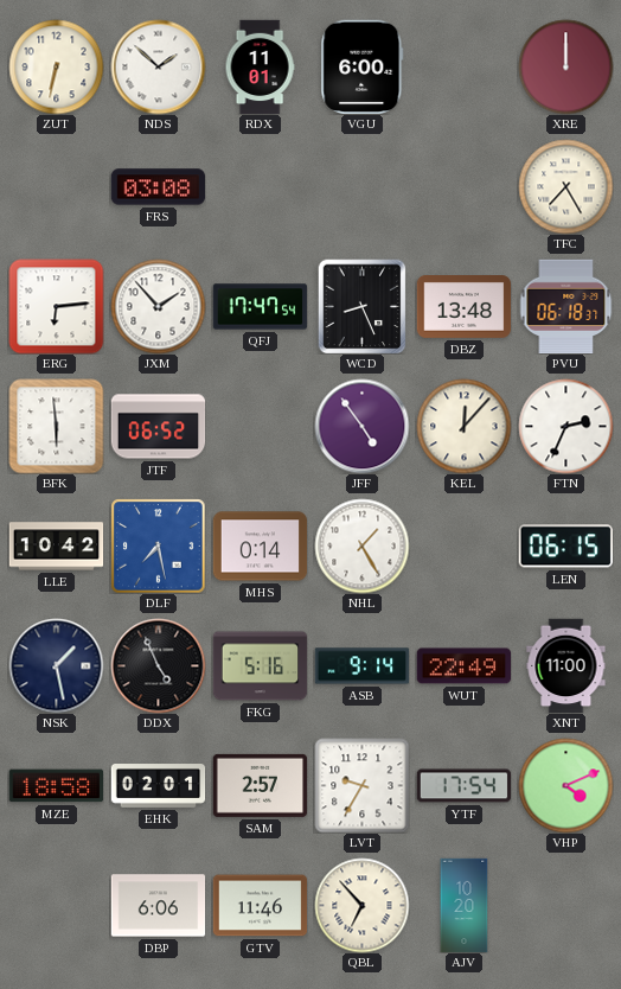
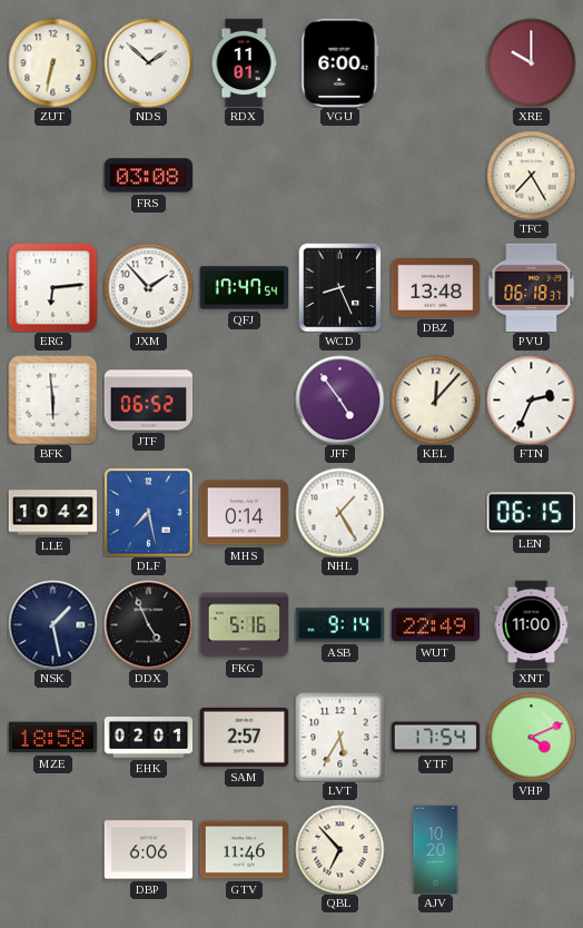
XRE: 12:00 -> 10:00
LVT: 9:35 -> 5:35
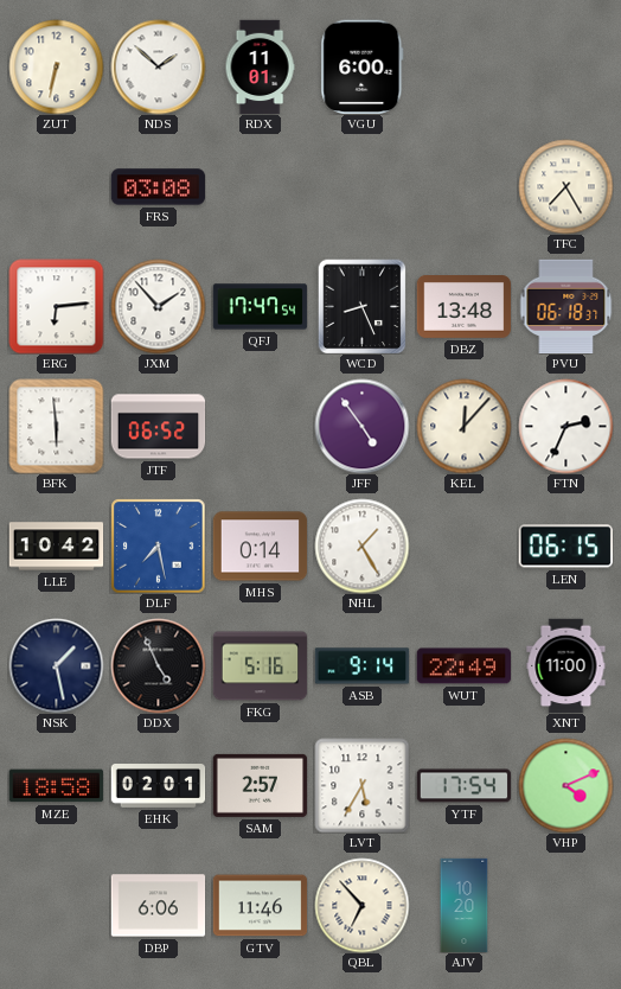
XRE: 10:00 -> none
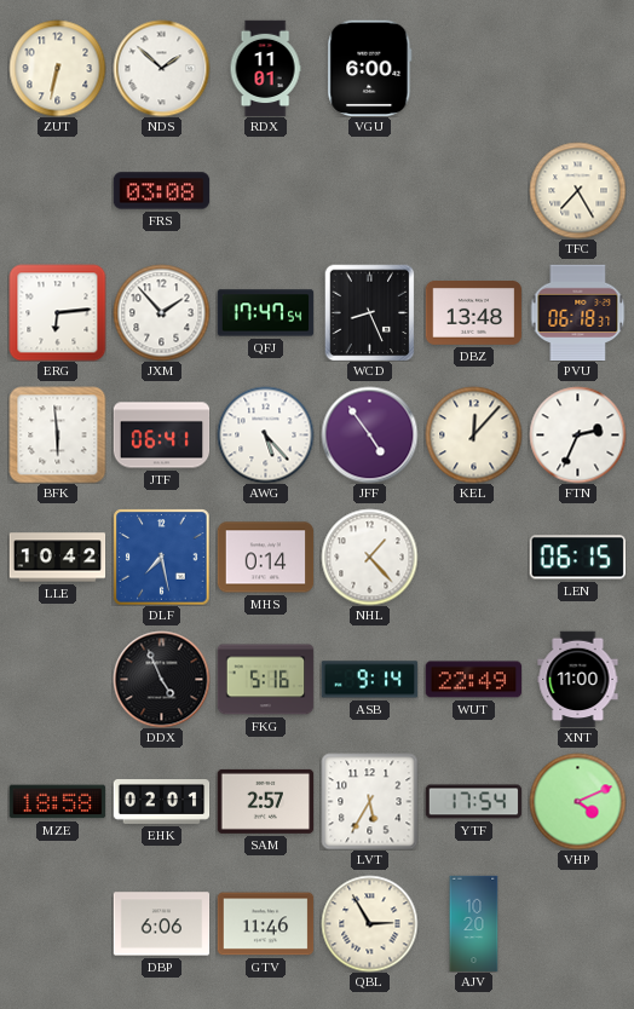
JTF: 06:52 -> 06:41
AWG: none -> 5:23
NHL: 1:25 -> 1:23
NSK: 1:28 -> none
QBL: 6:53 -> 2:55
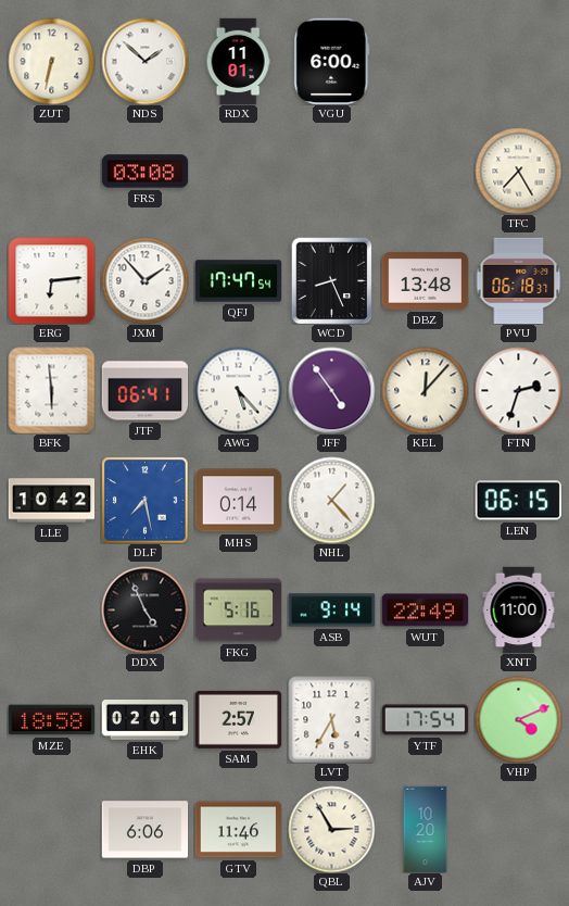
FTN: 2:34 -> 2:33
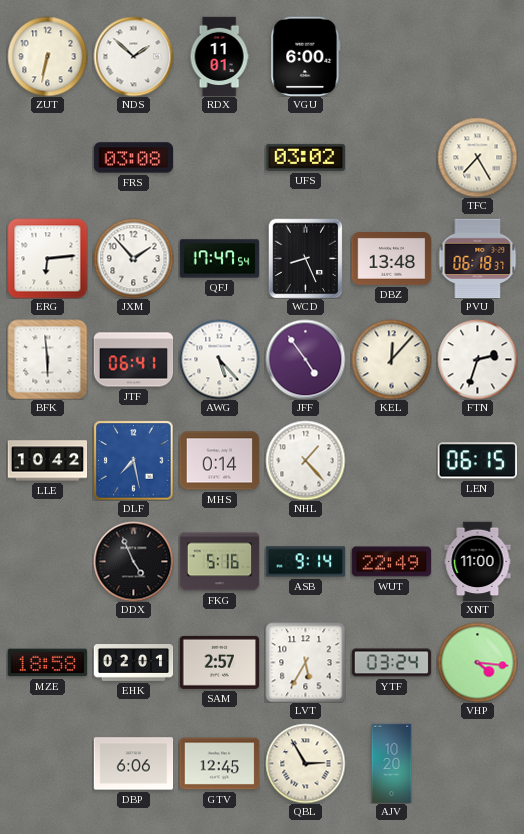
UFS: none -> 03:02
YTF: 17:54 -> 03:24
VHP: 4:11 -> 4:16
GTV: 11:46 -> 12:45
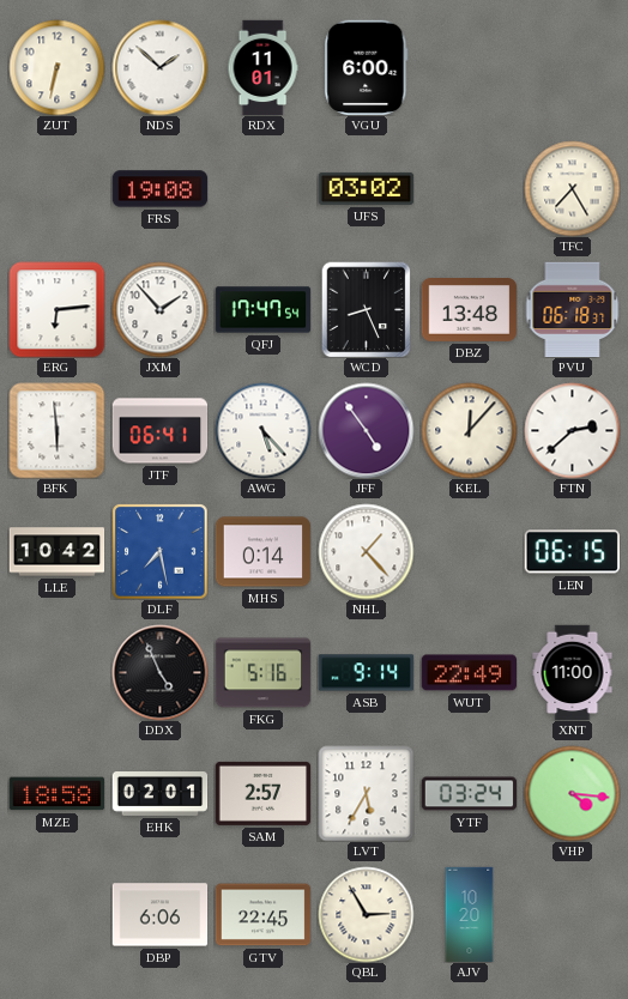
FRS: 03:08 -> 19:08
FTN: 2:33 -> 2:38
GTV: 12:45 -> 22:45
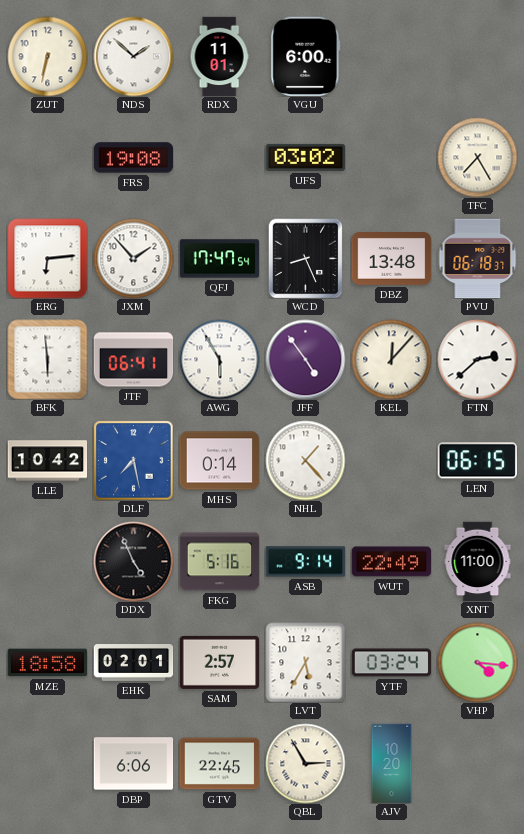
AWG: 5:23 -> 5:55
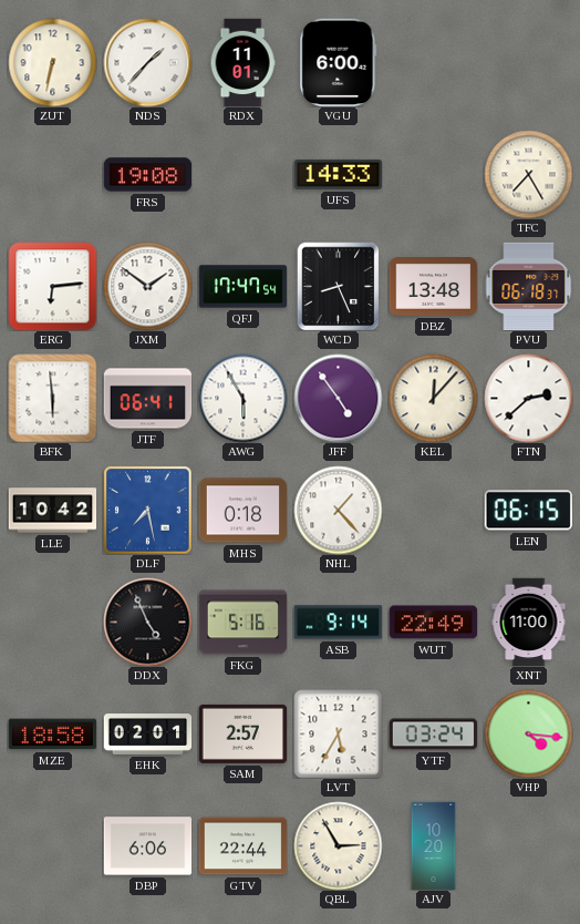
NDS: 1:52 -> 1:37
UFS: 03:02 -> 14:33
JXM: 1:53 -> 1:51
MHS: 0:14 -> 0:18
GTV: 22:45 -> 22:44
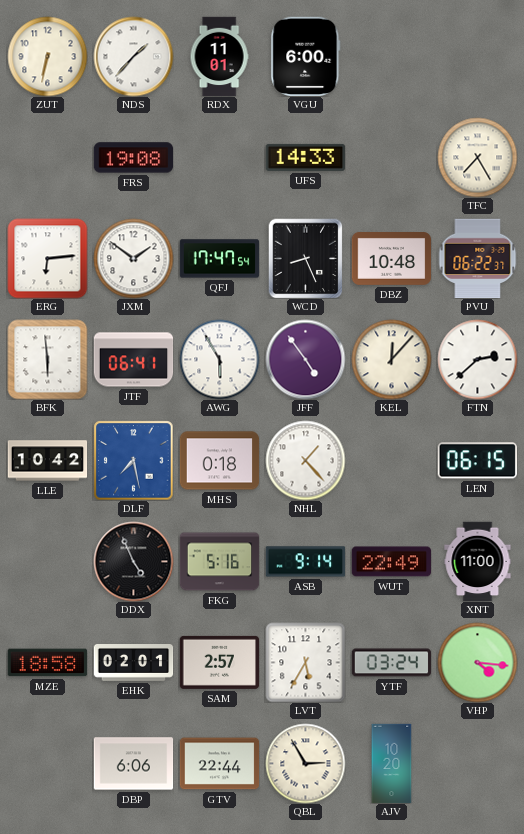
DBZ: 13:48 -> 10:48
PVU: 06:18 -> 06:22
